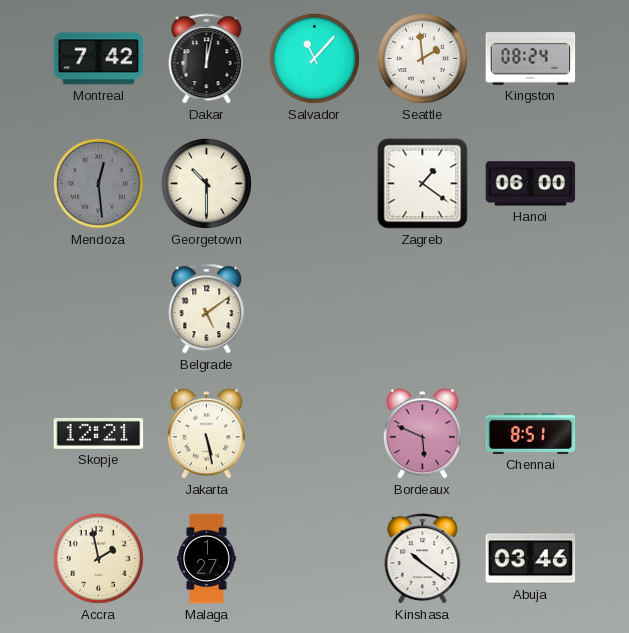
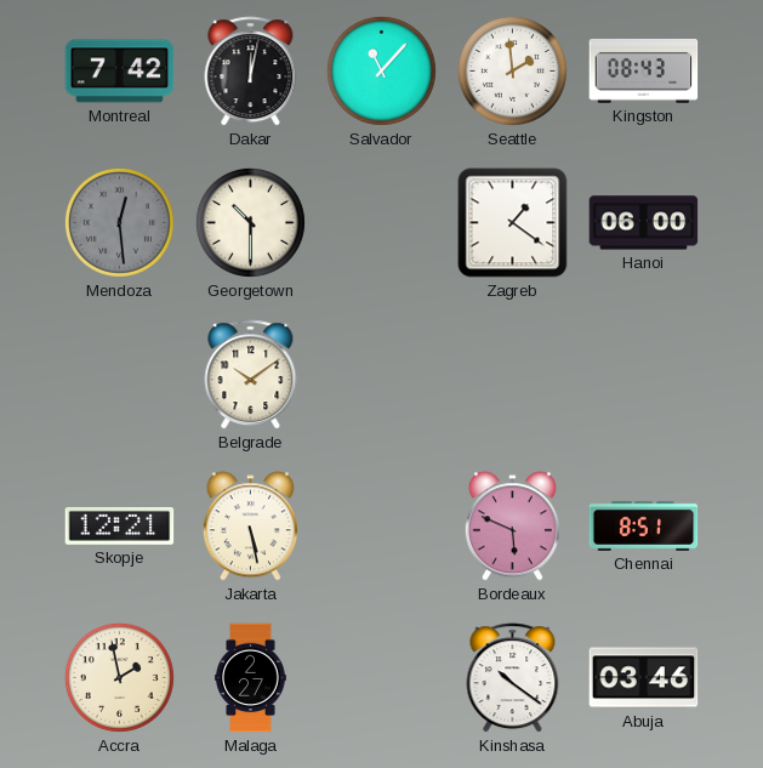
Kingston: 08:24 -> 08:43
Belgrade: 5:09 -> 10:09
Malaga: 1:27 -> 2:27
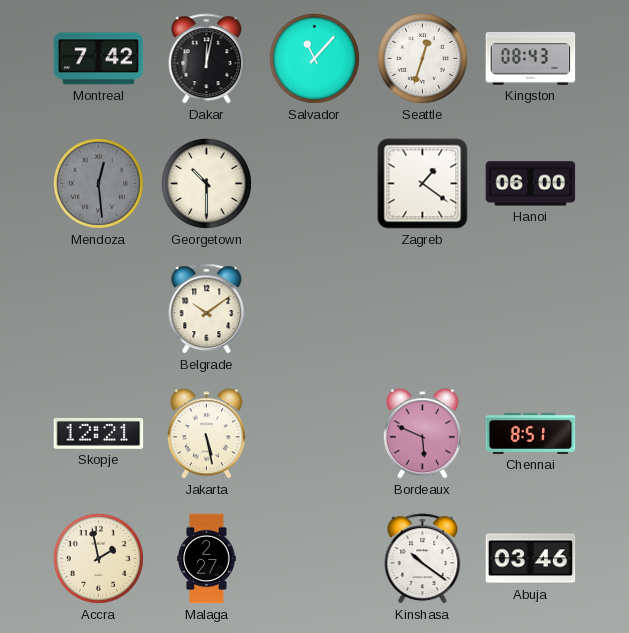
Seattle: 1:59 -> 12:33
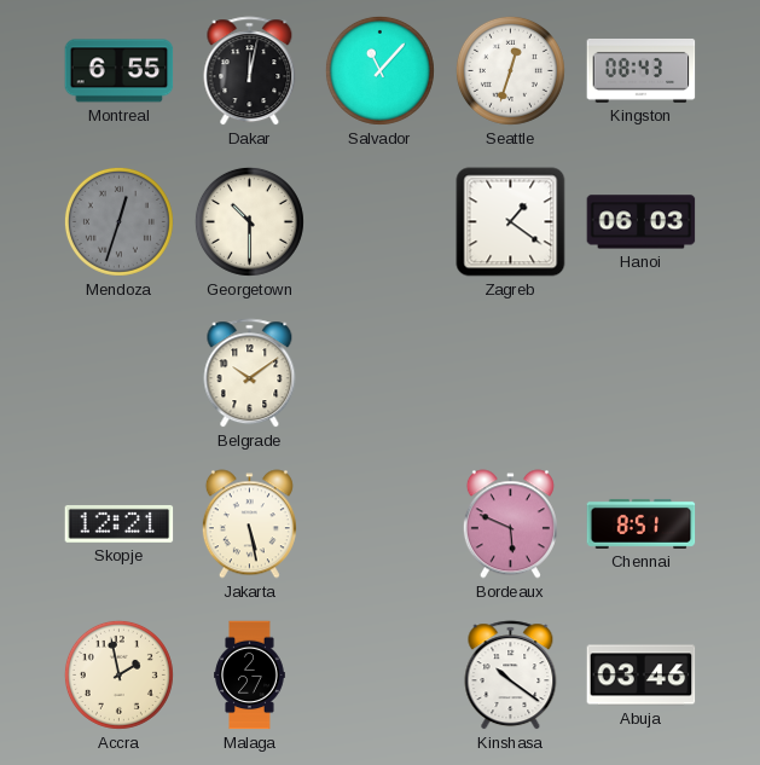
Montreal: 7:42 -> 6:55
Mendoza: 12:29 -> 12:33
Hanoi: 06:00 -> 06:03
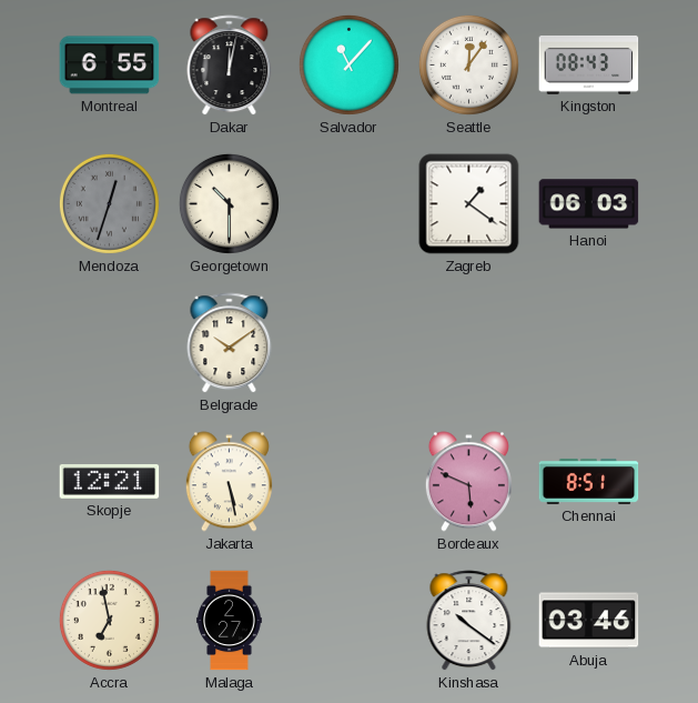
Seattle: 12:33 -> 12:06
Accra: 1:58 -> 6:58
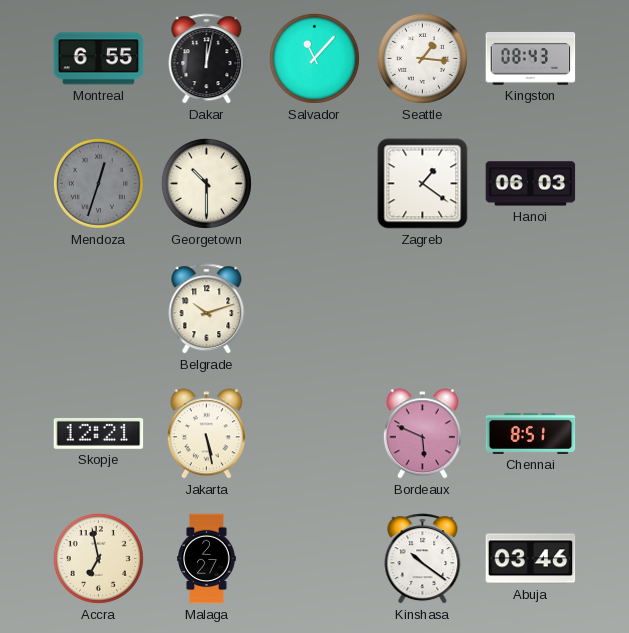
Seattle: 12:06 -> 1:16
Belgrade: 10:09 -> 10:12
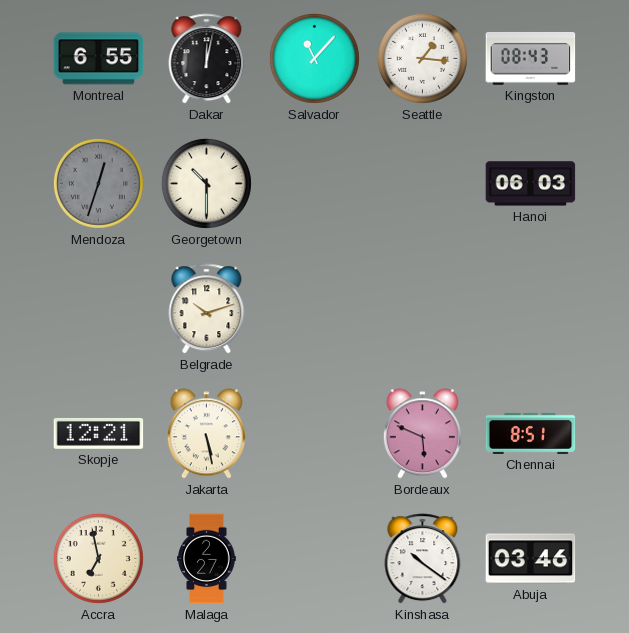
Zagreb: 1:21 -> none
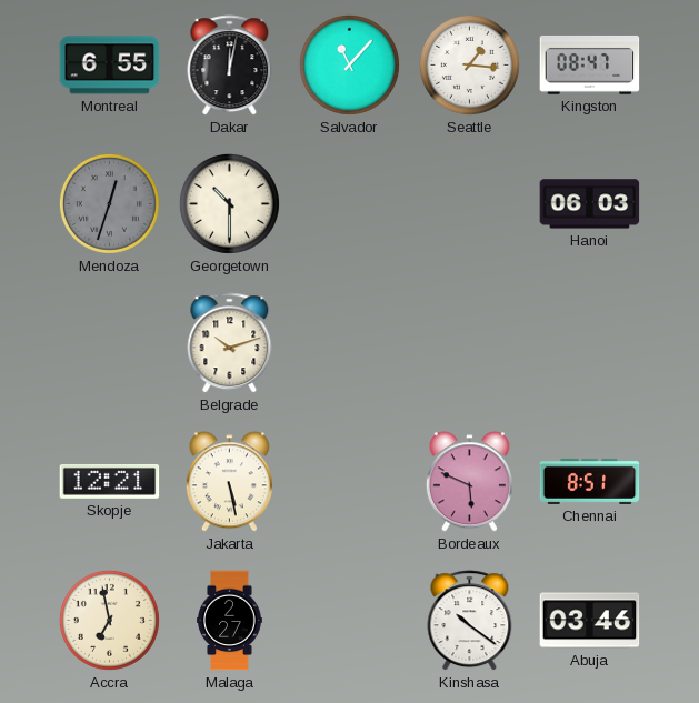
Kingston: 08:43 -> 08:47
